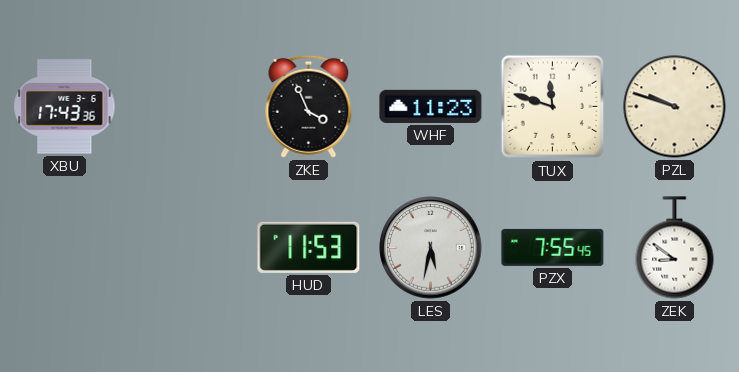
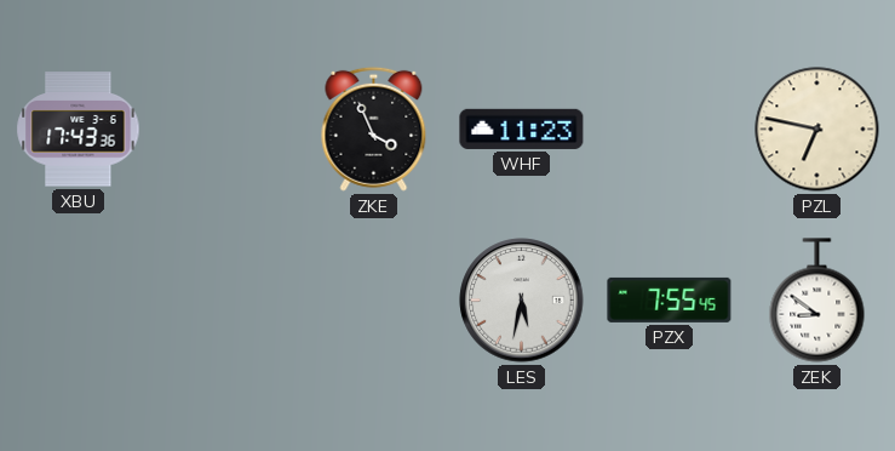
TUX: 11:48 -> none
PZL: 9:48 -> 6:47
HUD: 11:53 -> none
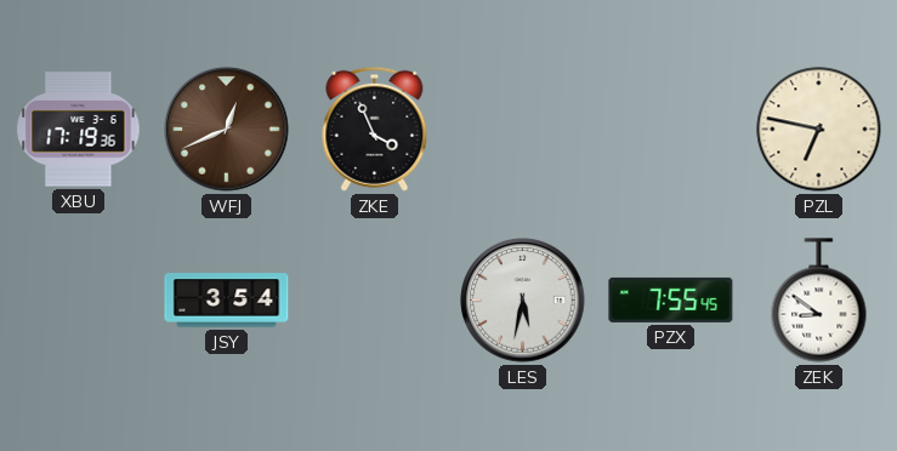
XBU: 17:43 -> 17:19
WFJ: none -> 12:41
WHF: 11:23 -> none
JSY: none -> 3:54
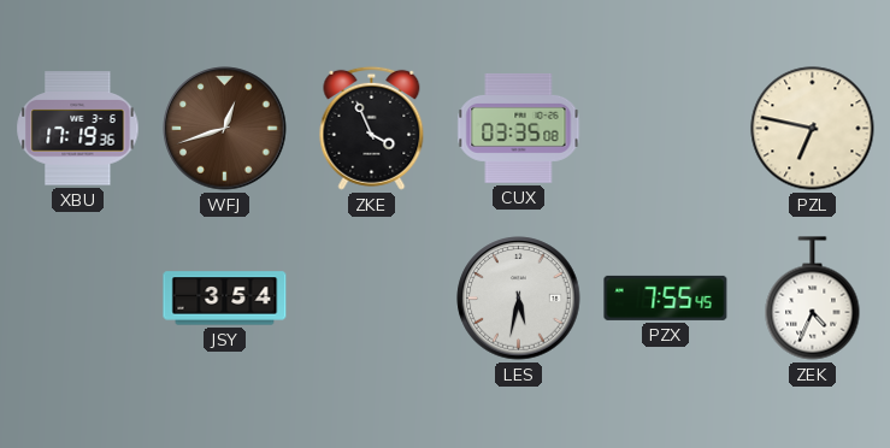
WFJ: 12:41 -> 12:42
CUX: none -> 03:35
ZEK: 8:51 -> 4:34
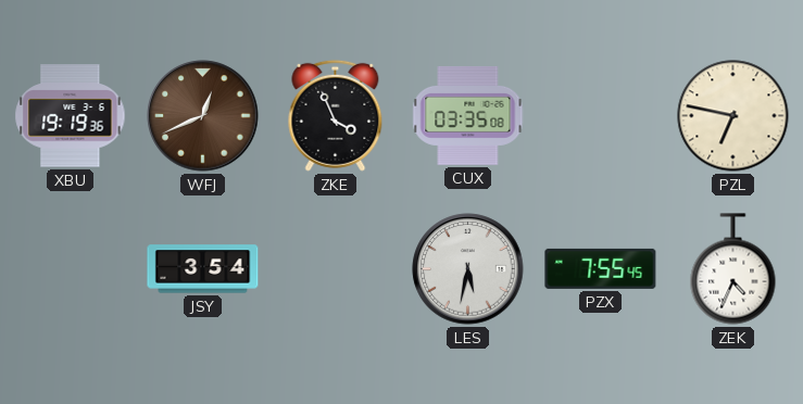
XBU: 17:19 -> 19:19
WFJ: 12:42 -> 12:41
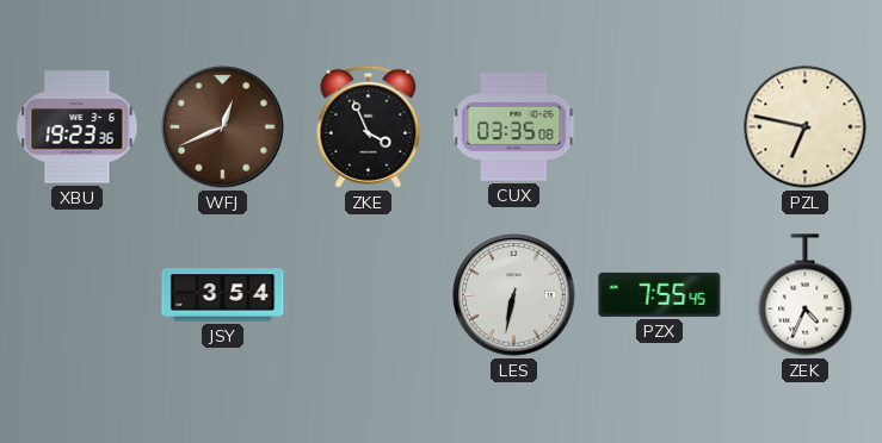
XBU: 19:19 -> 19:23
LES: 5:32 -> 6:32
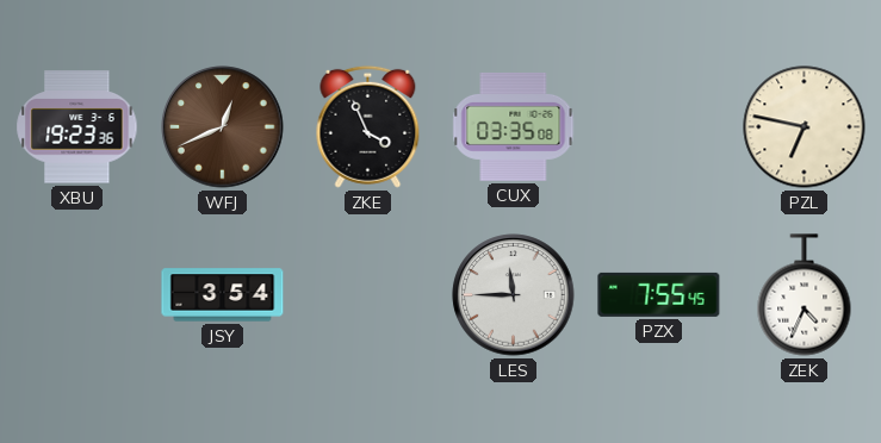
LES: 6:32 -> 11:45
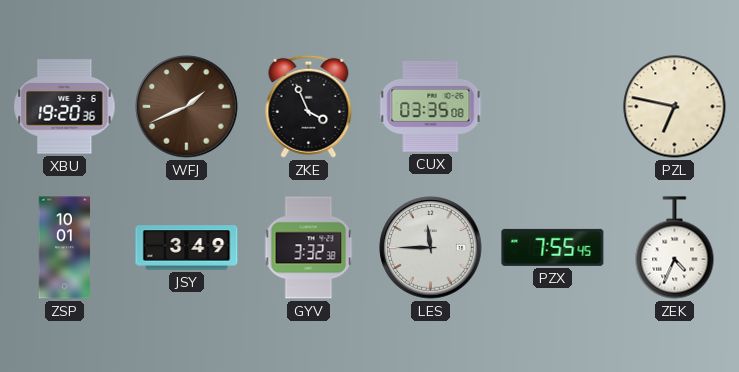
XBU: 19:23 -> 19:20
WFJ: 12:41 -> 1:41
ZSP: none -> 10:01
JSY: 3:54 -> 3:49
GYV: none -> 3:32
